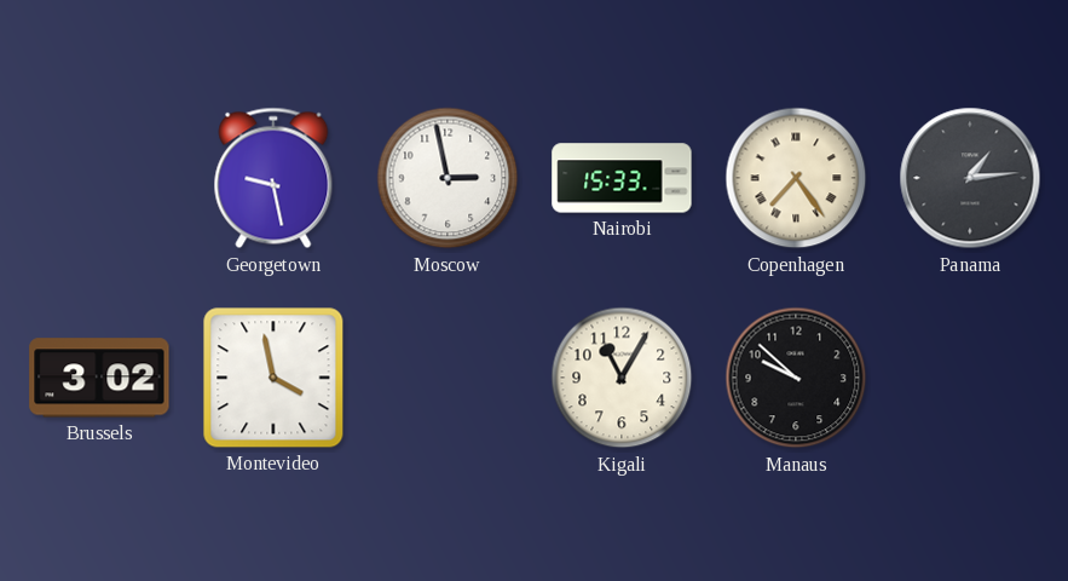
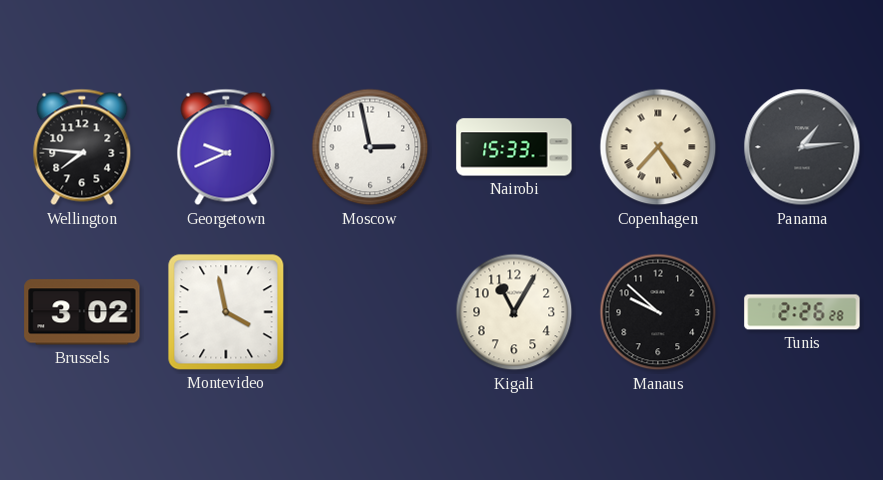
Wellington: none -> 7:46
Georgetown: 9:28 -> 9:41
Tunis: none -> 2:26
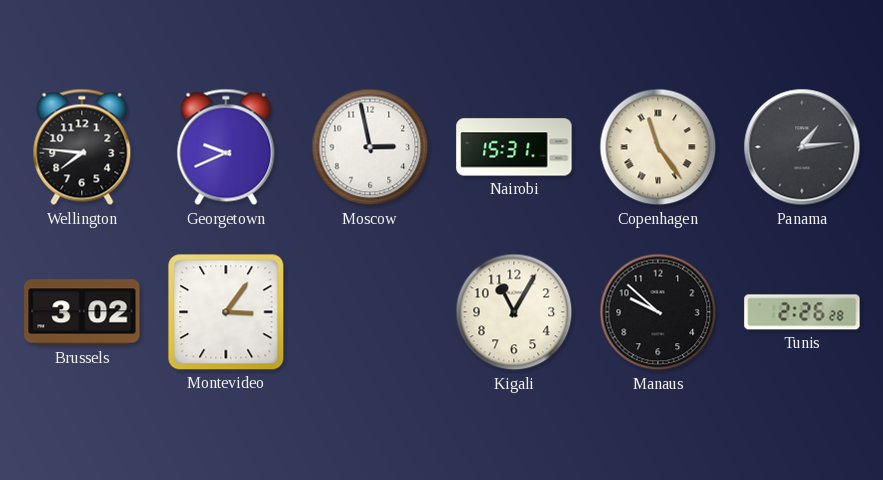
Nairobi: 15:33 -> 15:31
Copenhagen: 7:24 -> 11:24
Montevideo: 3:58 -> 3:06
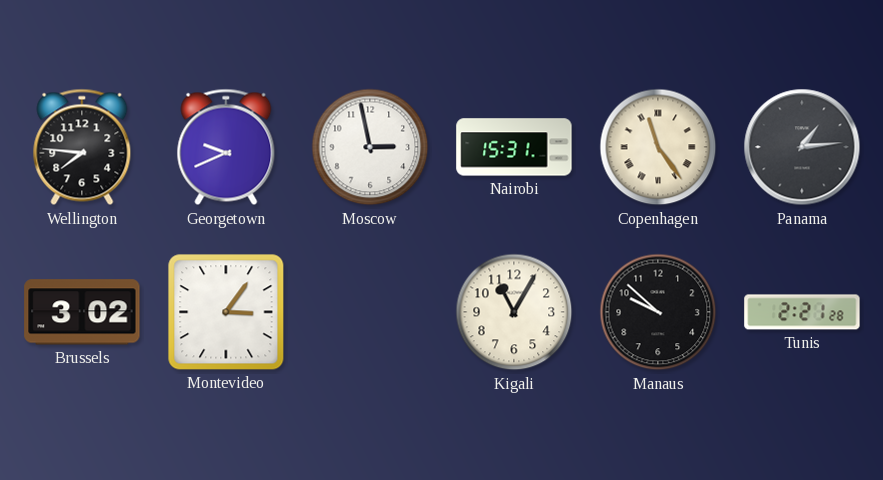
Tunis: 2:26 -> 2:21
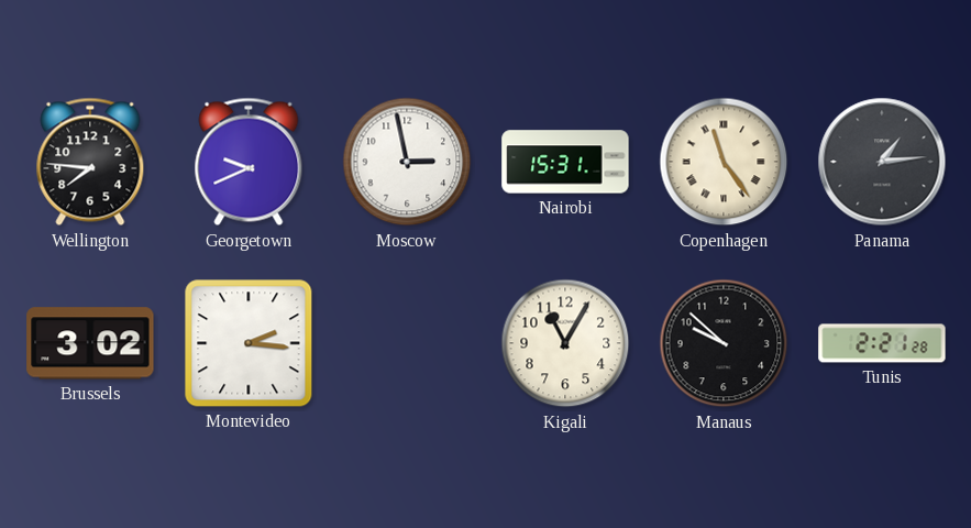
Montevideo: 3:06 -> 2:16
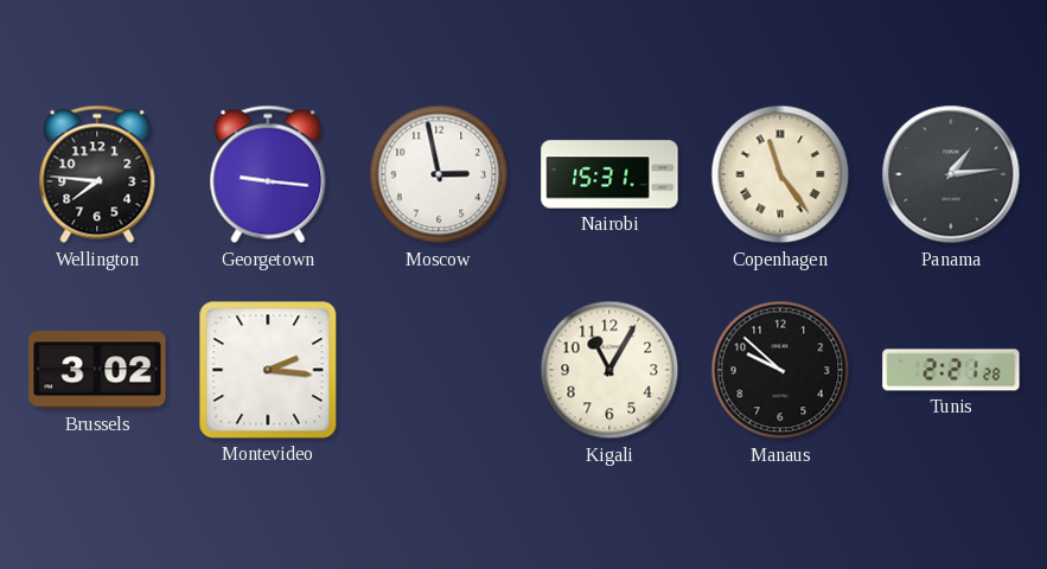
Georgetown: 9:41 -> 9:16
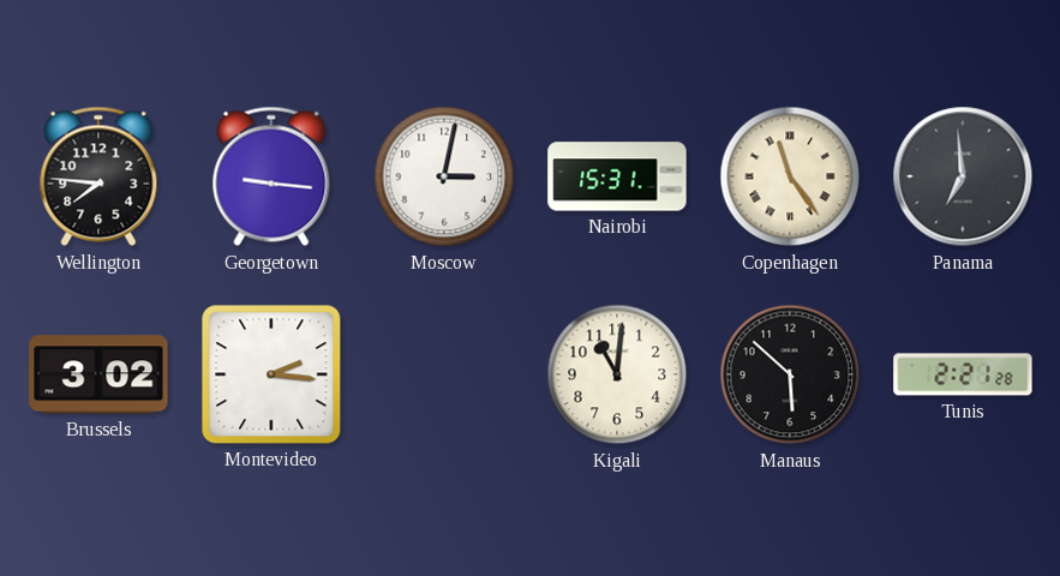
Moscow: 2:58 -> 3:02
Panama: 1:14 -> 6:59
Kigali: 11:05 -> 11:01
Manaus: 9:52 -> 5:52
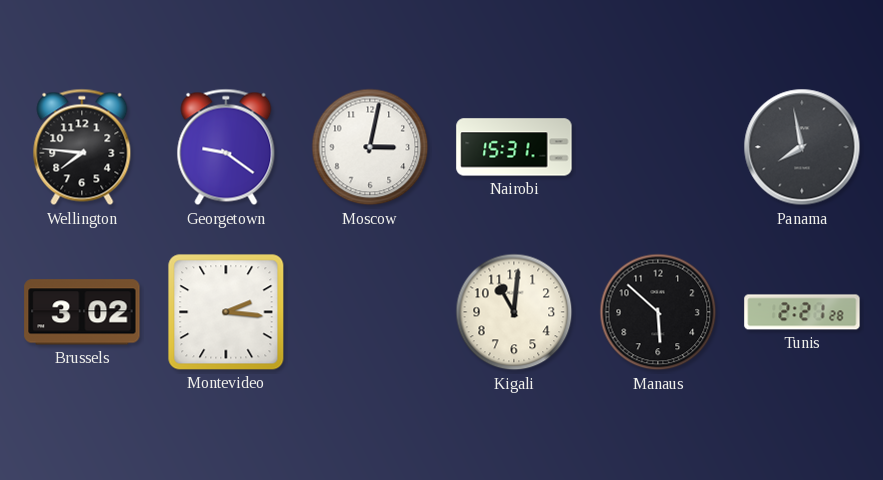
Georgetown: 9:16 -> 9:21
Copenhagen: 11:24 -> none
Panama: 6:59 -> 7:58
